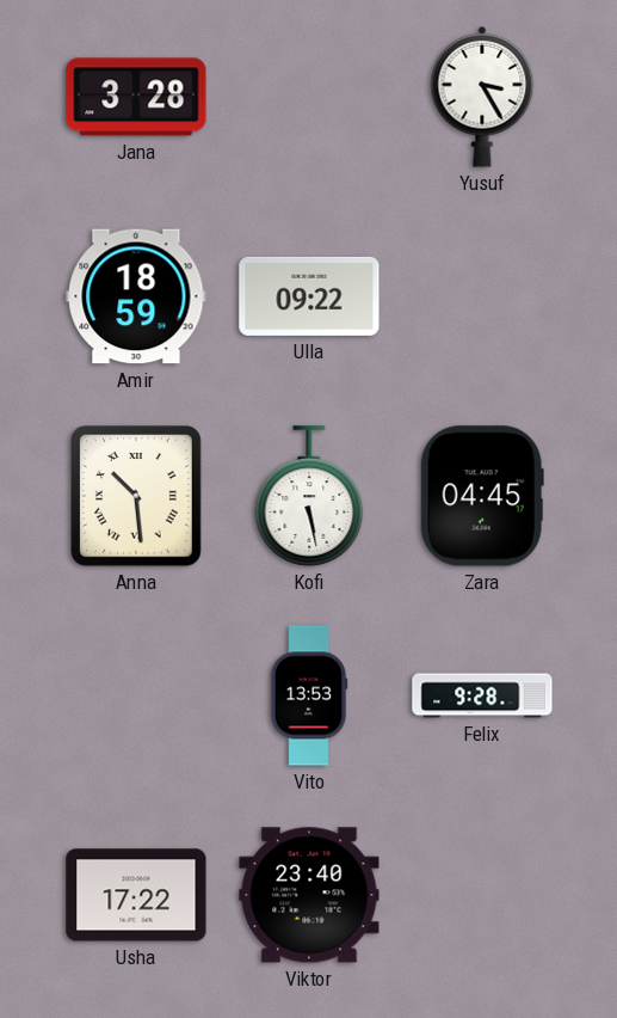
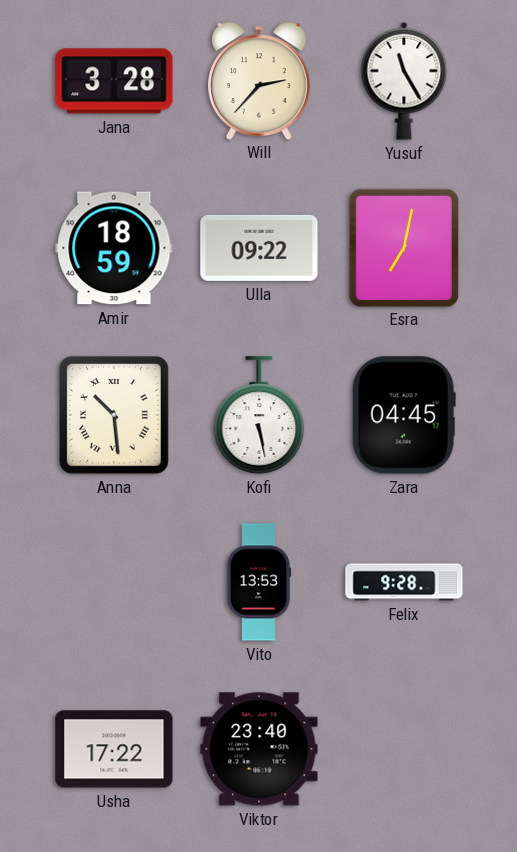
Will: none -> 2:37
Yusuf: 3:25 -> 11:25
Esra: none -> 7:02
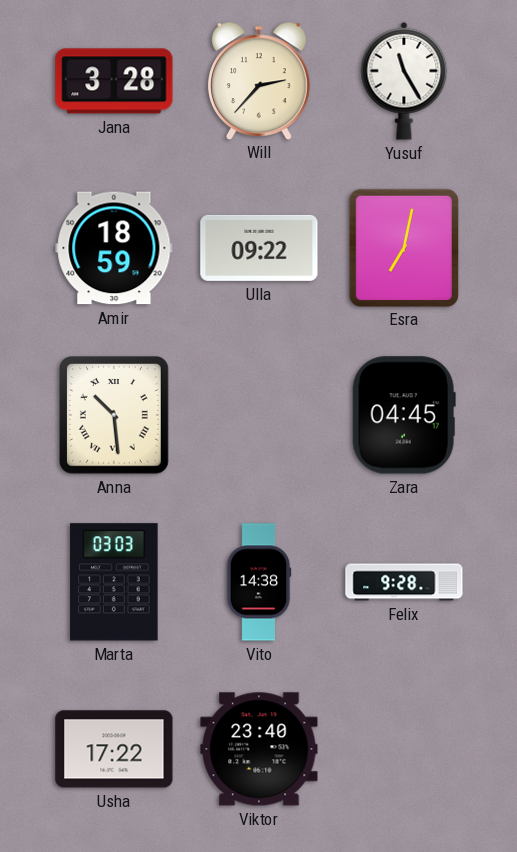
Kofi: 5:28 -> none
Marta: none -> 03:03
Vito: 13:53 -> 14:38
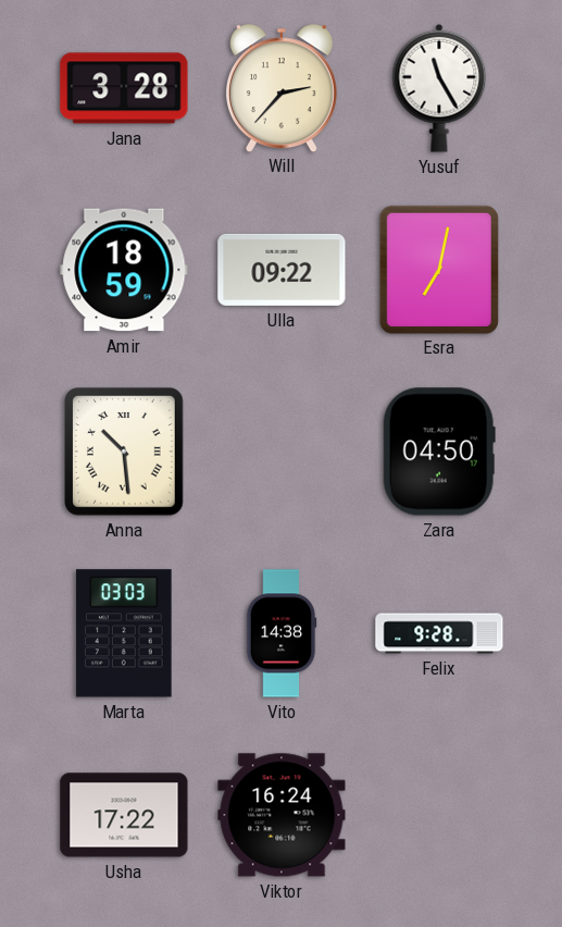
Zara: 04:45 -> 04:50
Viktor: 23:40 -> 16:24
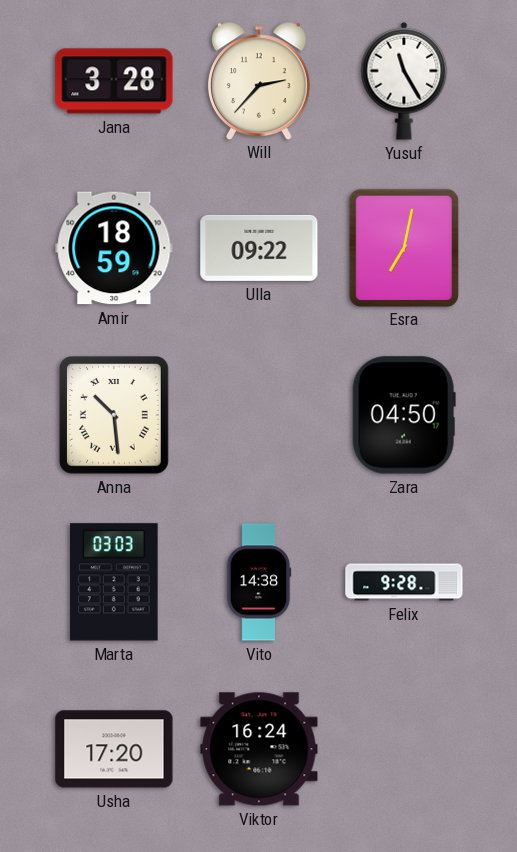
Usha: 17:22 -> 17:20
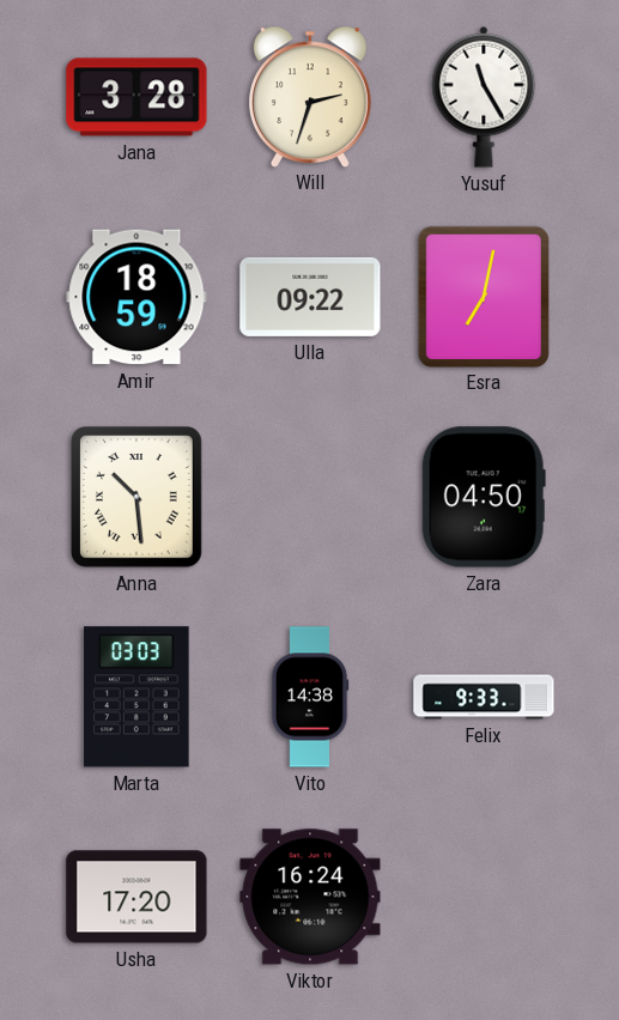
Will: 2:37 -> 2:33
Felix: 9:28 -> 9:33
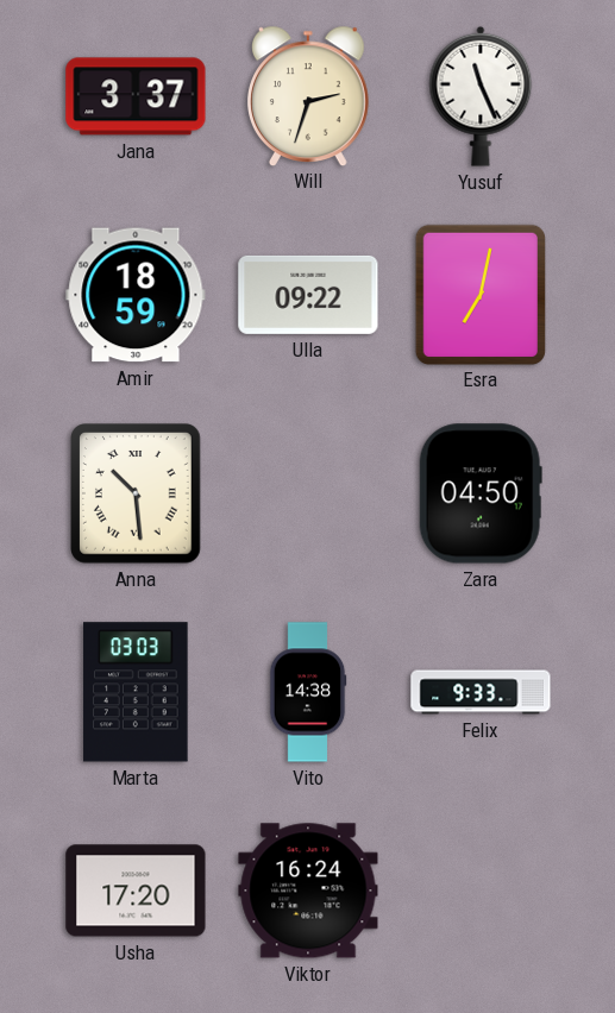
Jana: 3:28 -> 3:37
Yusuf: 11:25 -> 11:26
